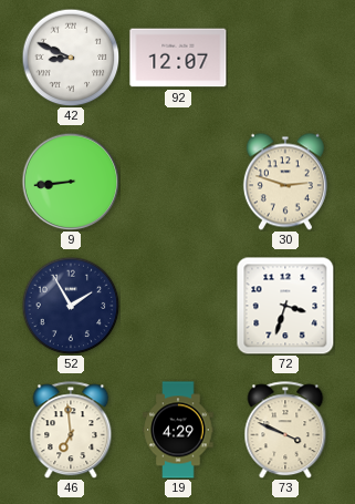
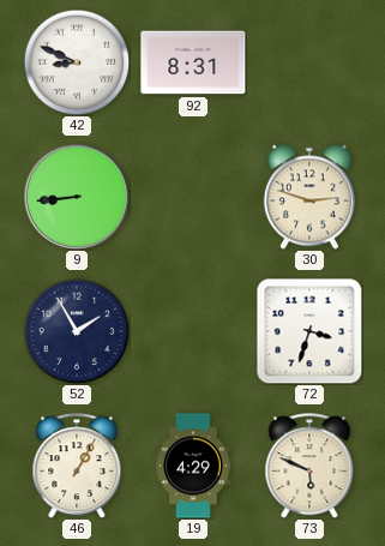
92: 12:07 -> 8:31
46: 6:59 -> 1:05
73: 3:49 -> 5:49
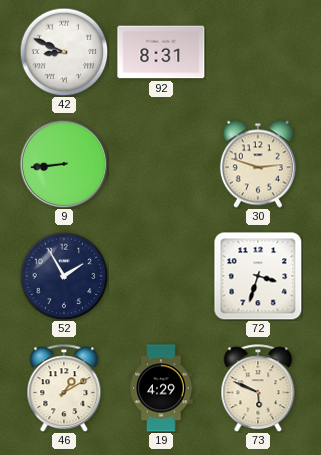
46: 1:05 -> 1:10
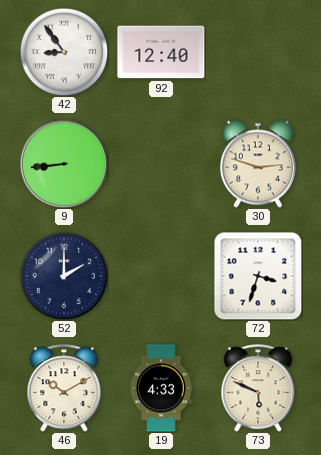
42: 8:49 -> 8:54
92: 8:31 -> 12:40
52: 1:55 -> 2:00
46: 1:10 -> 10:10
19: 4:29 -> 4:33
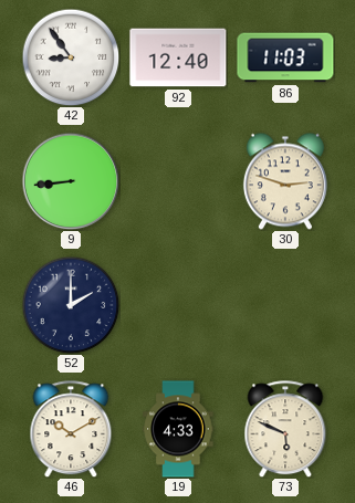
86: none -> 11:03
72: 3:33 -> none
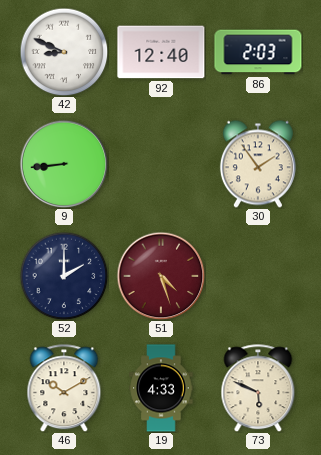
42: 8:54 -> 8:49
86: 11:03 -> 2:03
30: 2:48 -> 1:54
51: none -> 4:27
